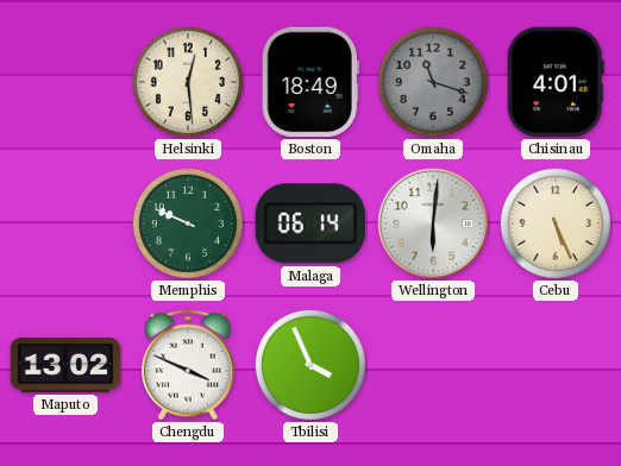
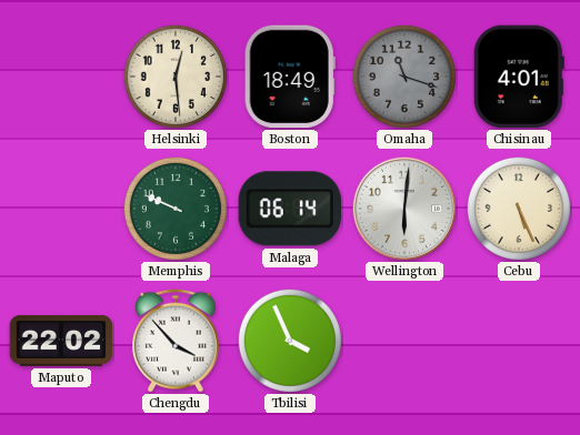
Maputo: 13:02 -> 22:02
Chengdu: 3:49 -> 3:53
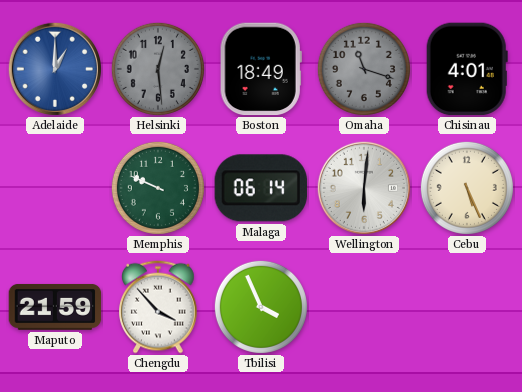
Adelaide: none -> 1:00
Helsinki dial: cream -> grey
Maputo: 22:02 -> 21:59
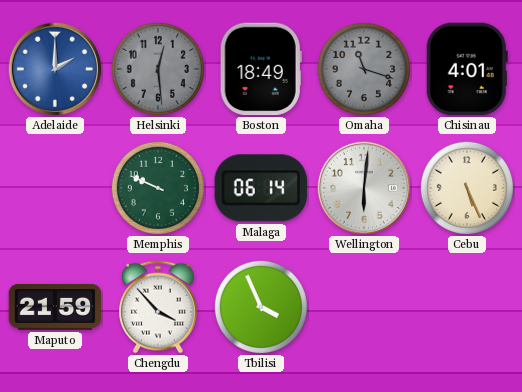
Adelaide: 1:00 -> 2:00
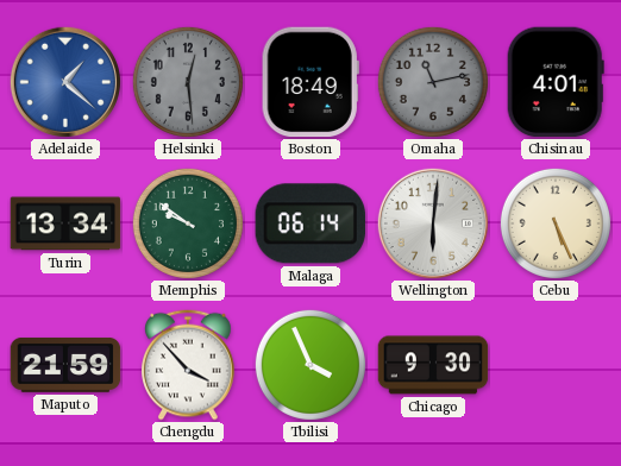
Adelaide: 2:00 -> 1:22
Omaha: 11:18 -> 11:13
Turin: none -> 13:34
Memphis: 9:49 -> 9:51
Chicago: none -> 9:30
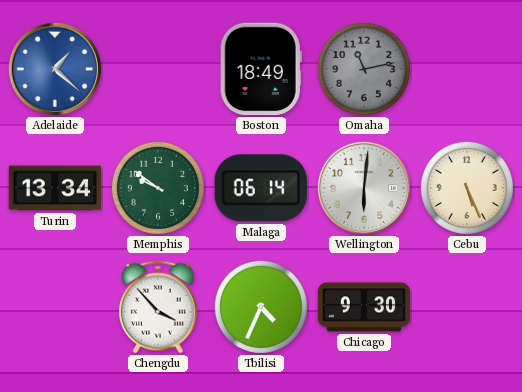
Helsinki: 12:29 -> none
Chisinau: 4:01 -> none
Maputo: 21:59 -> none
Tbilisi: 3:56 -> 4:34
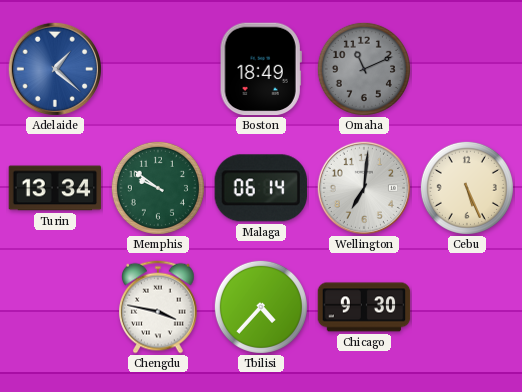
Omaha: 11:13 -> 11:11
Wellington: 6:01 -> 7:01
Chengdu: 3:53 -> 3:47
Tbilisi: 4:34 -> 4:37
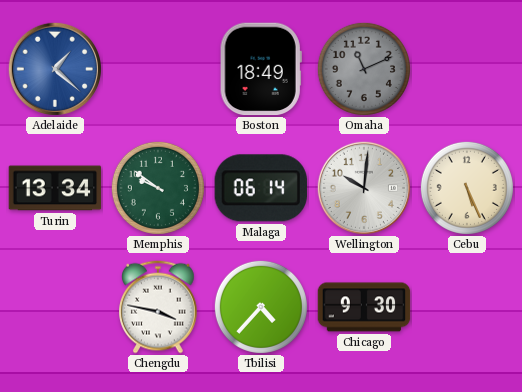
Wellington: 7:01 -> 10:01
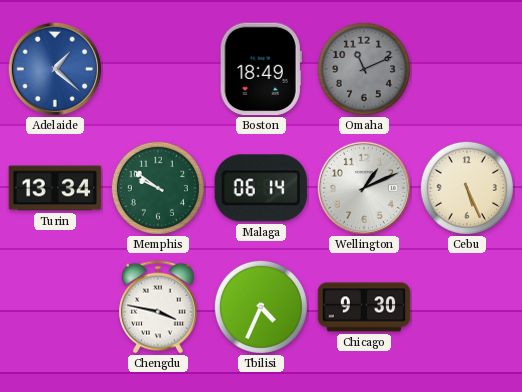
Wellington: 10:01 -> 1:11
Tbilisi: 4:37 -> 4:34
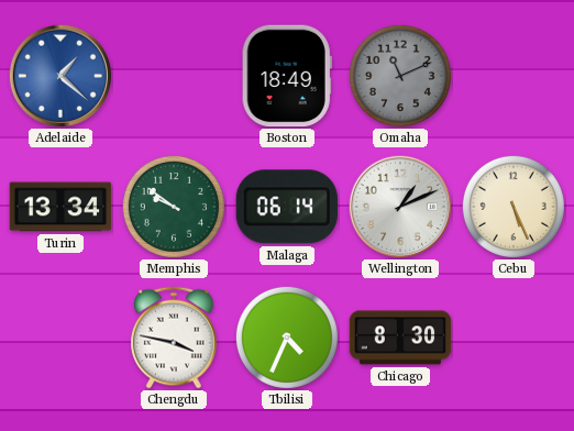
Chicago: 9:30 -> 8:30
